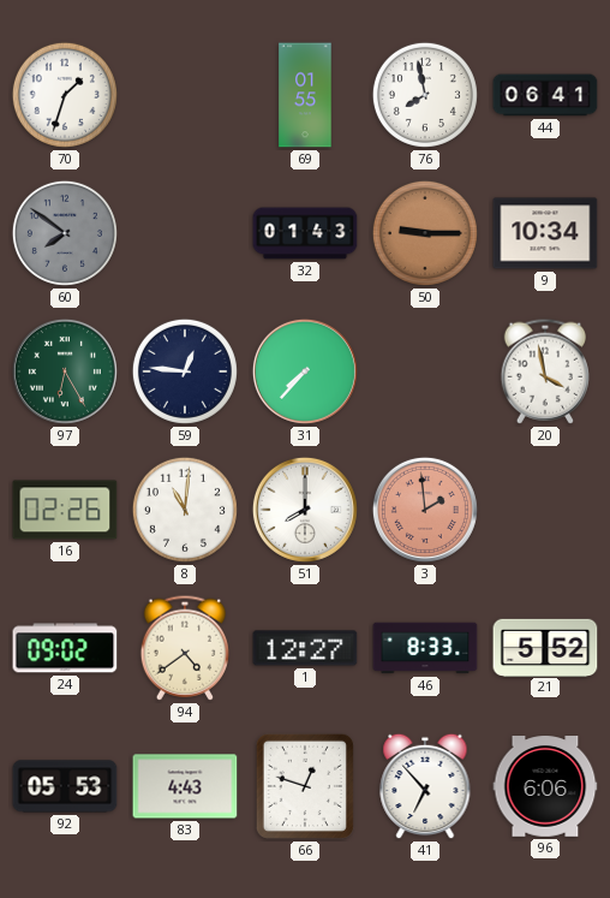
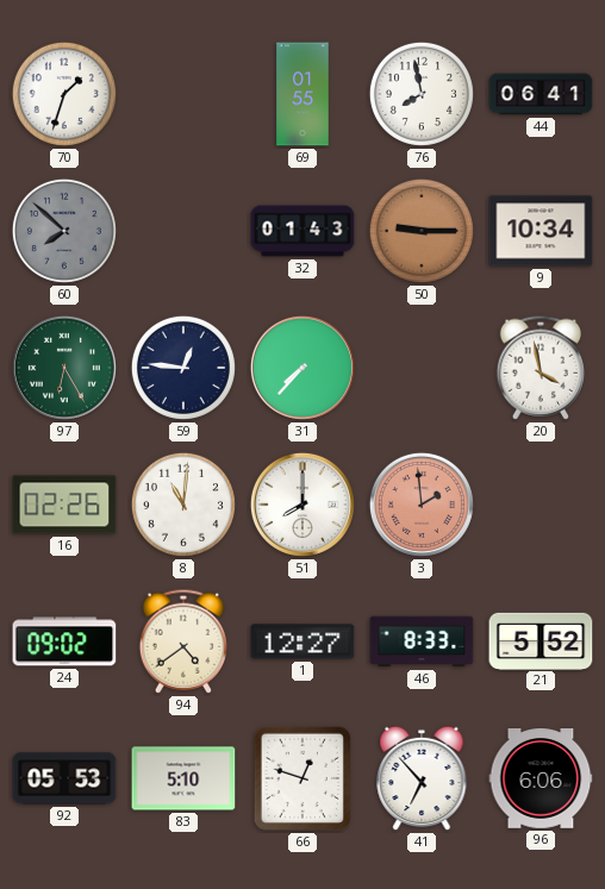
60: 7:51 -> 7:52
83: 4:43 -> 5:10
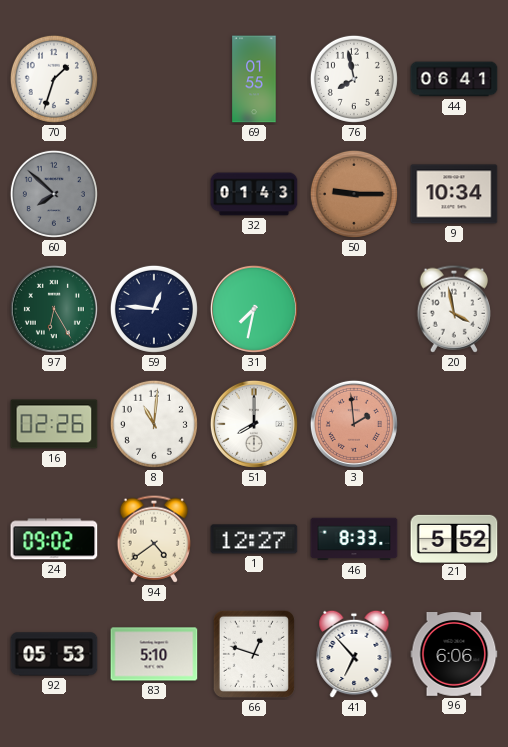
31: 7:37 -> 7:32
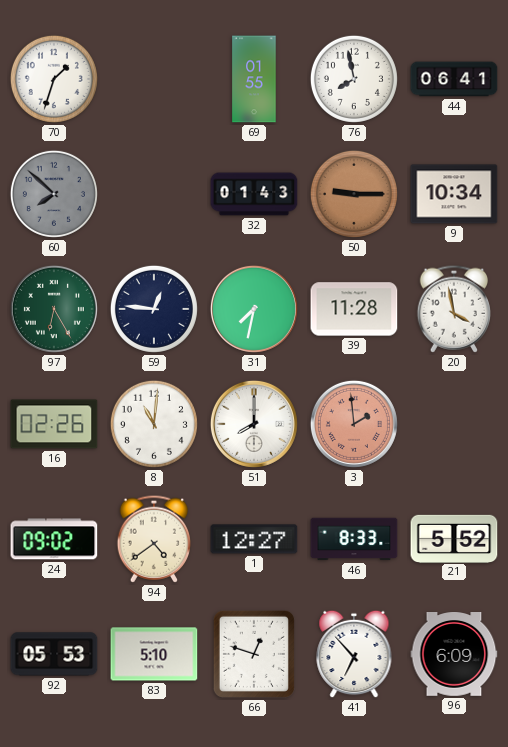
39: none -> 11:28
96: 6:06 -> 6:09
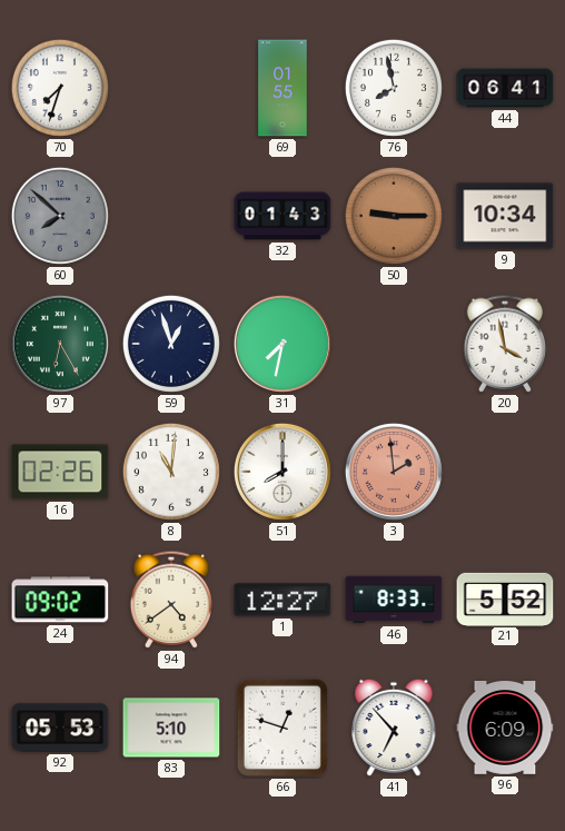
70: 1:33 -> 7:33
59: 12:46 -> 12:57
39: 11:28 -> none
